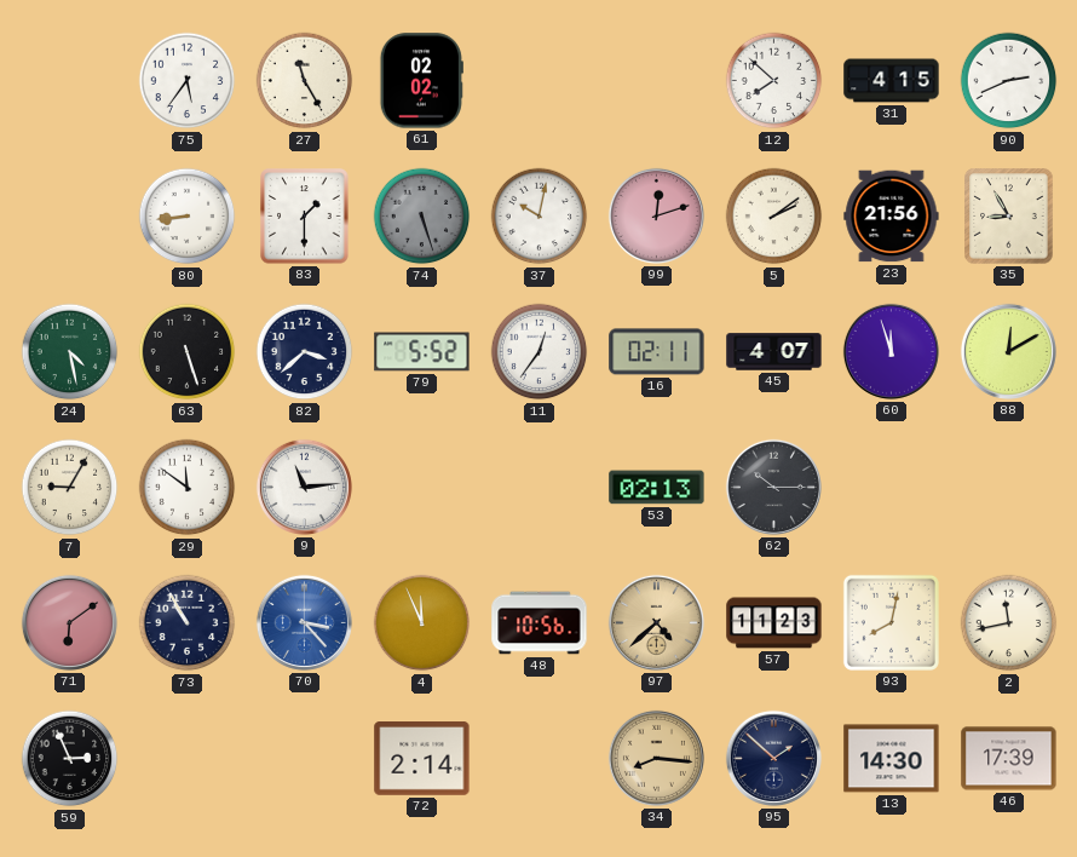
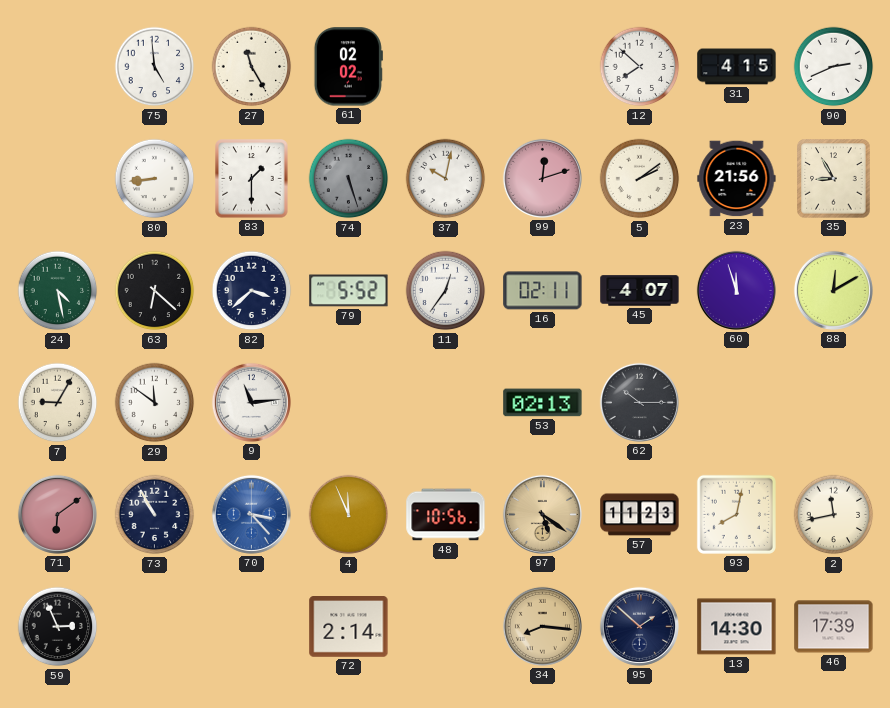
75: 5:36 -> 4:59
63: 5:27 -> 6:22
97: 4:38 -> 5:21
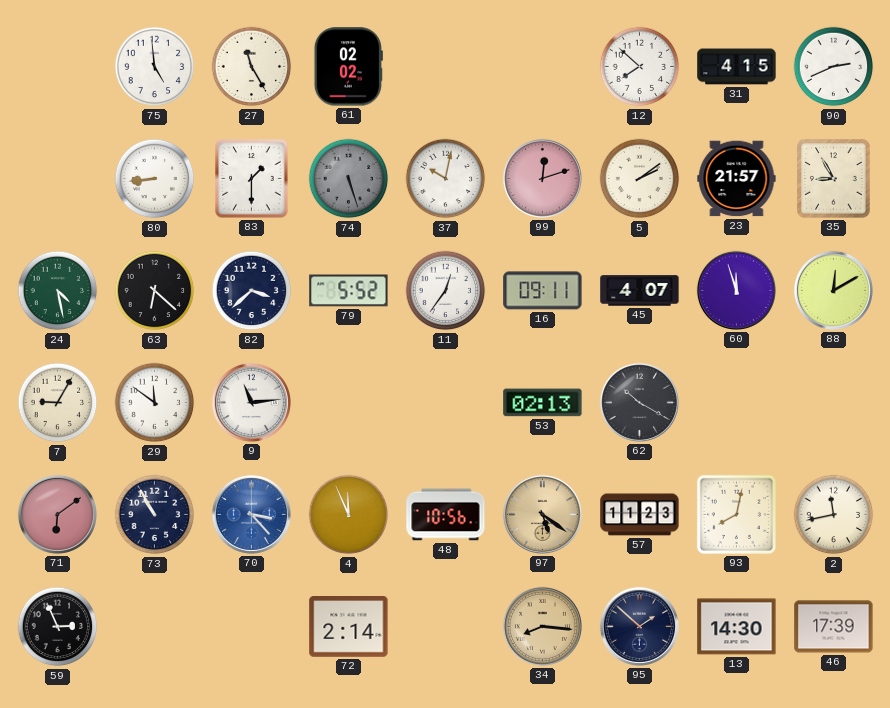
23: 21:56 -> 21:57
16: 02:11 -> 09:11
62: 10:15 -> 10:20
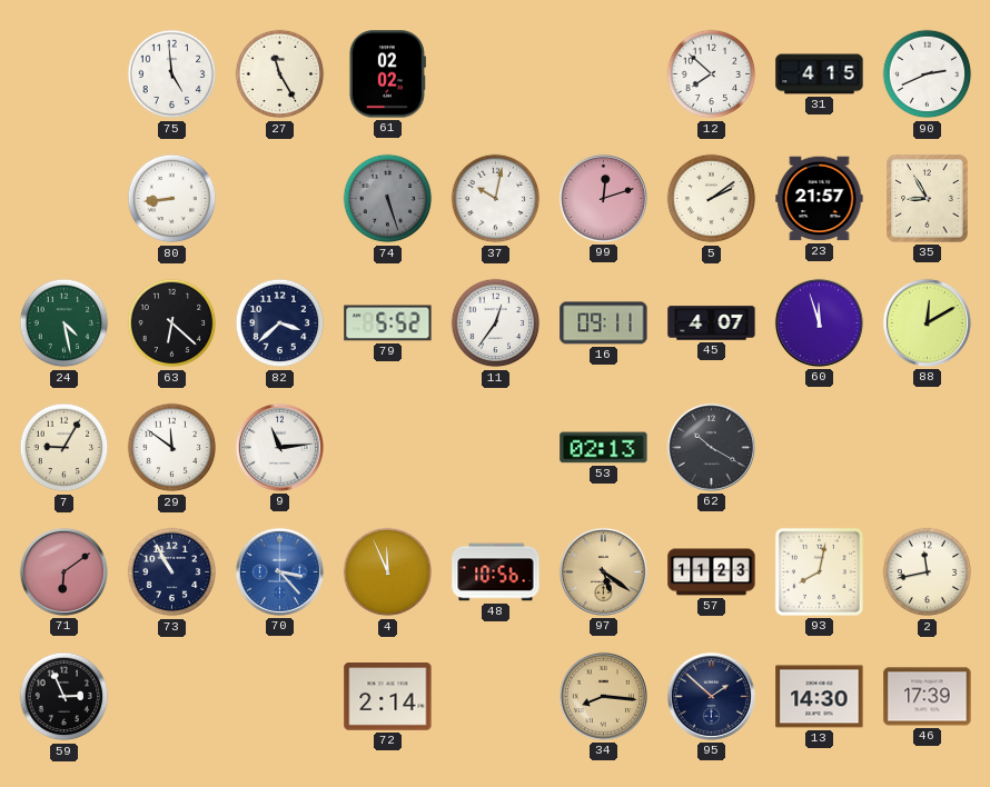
83: 1:30 -> none
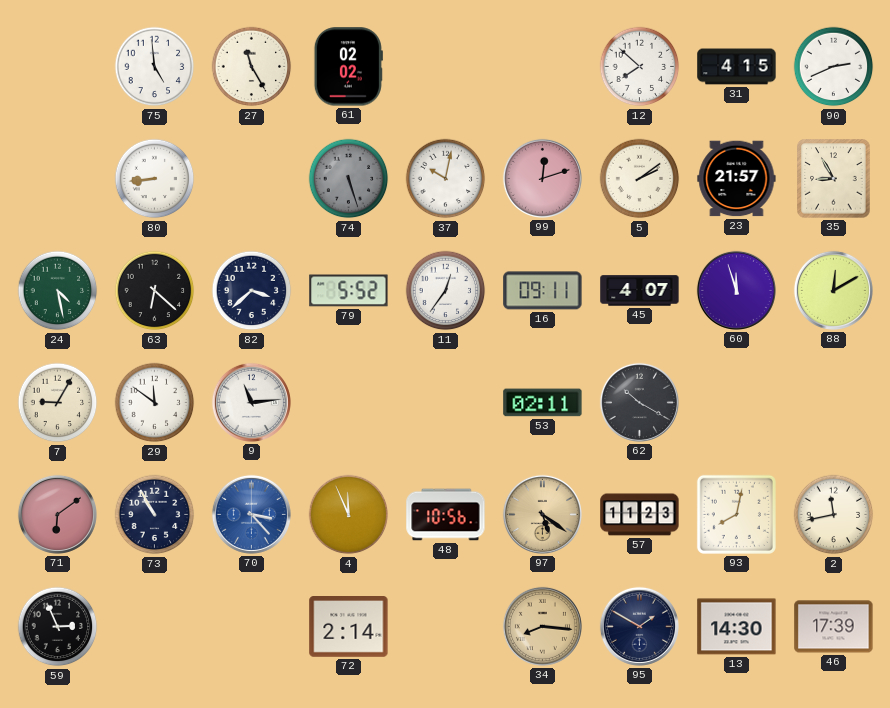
53: 02:13 -> 02:11
95: 1:52 -> 1:50
